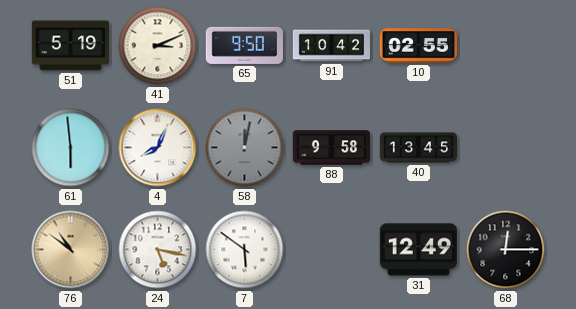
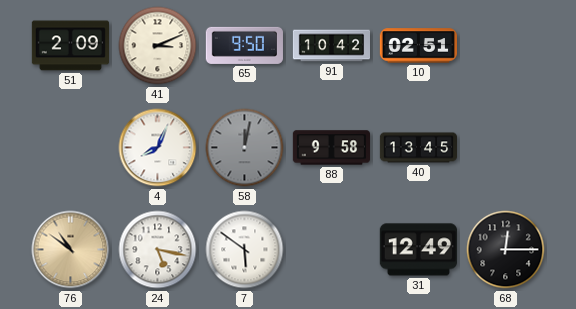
51: 5:19 -> 2:09
10: 02:55 -> 02:51
61: 5:59 -> none
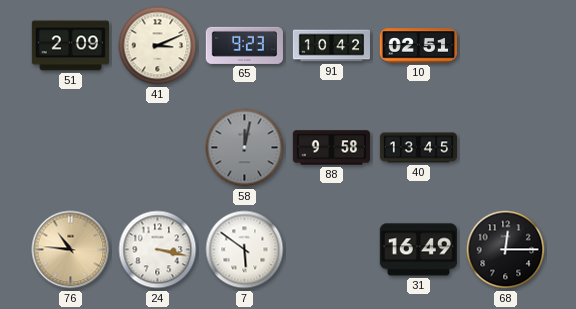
65: 9:50 -> 9:23
4: 8:04 -> none
76: 10:51 -> 10:46
24: 5:17 -> 3:17
31: 12:49 -> 16:49
